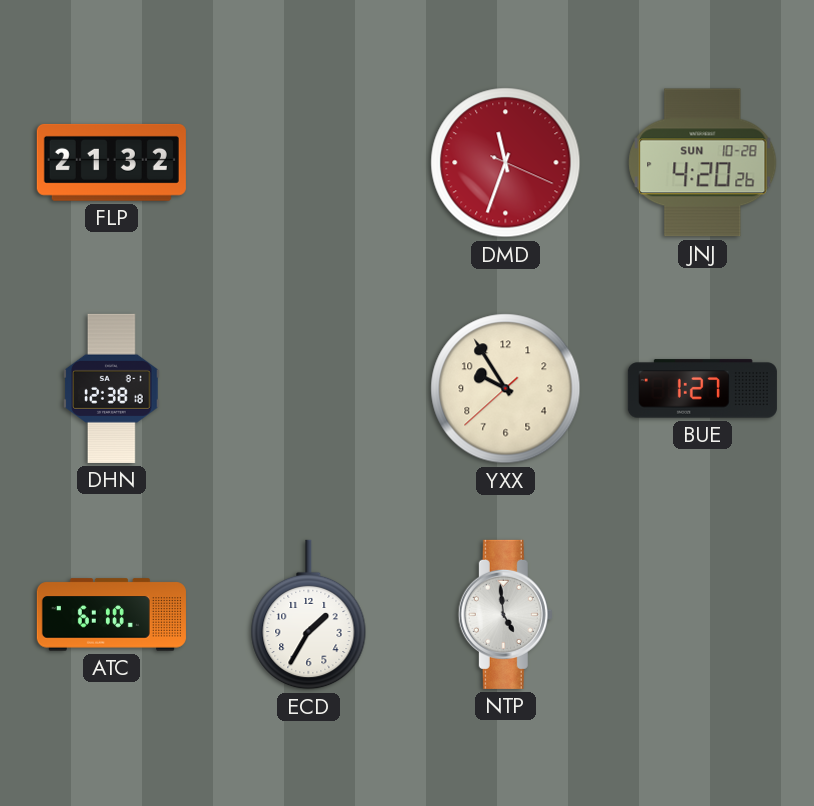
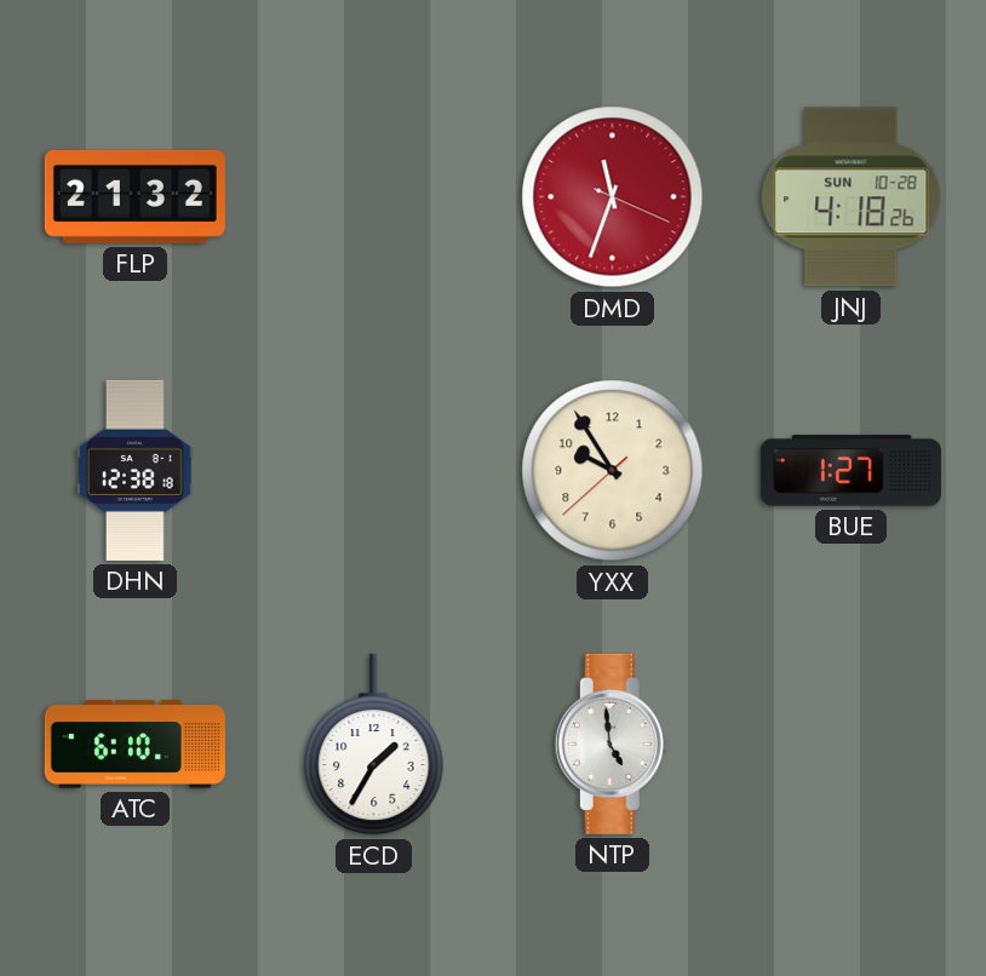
JNJ: 4:20 -> 4:18
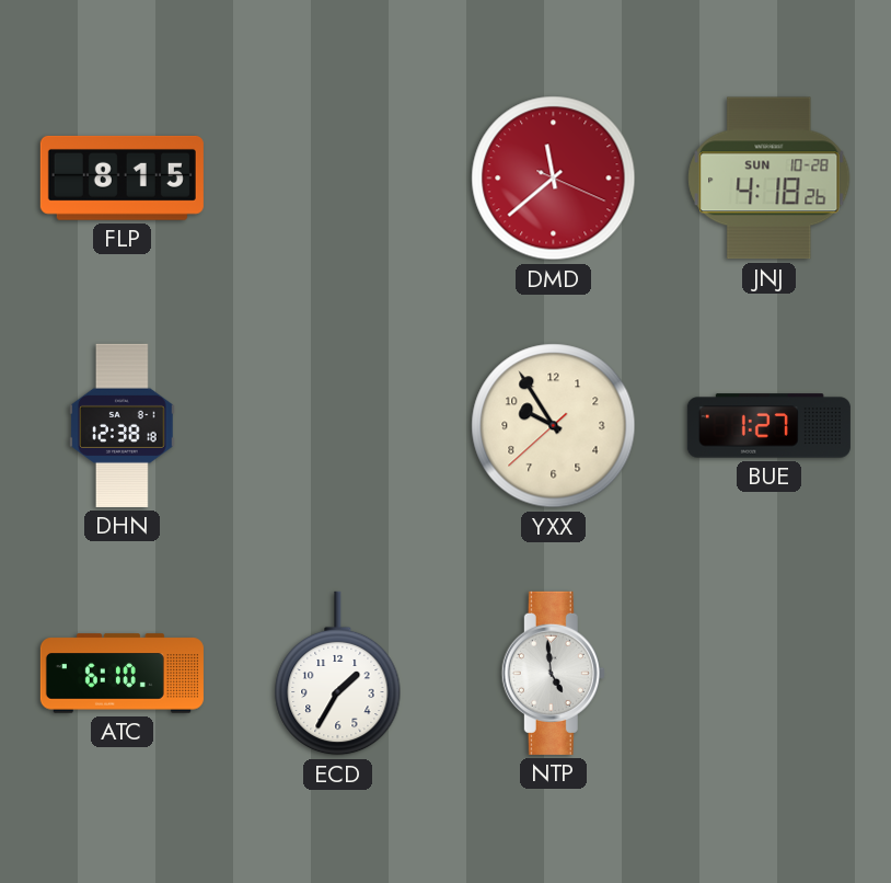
FLP: 21:32 -> 8:15
DMD: 11:33 -> 11:38
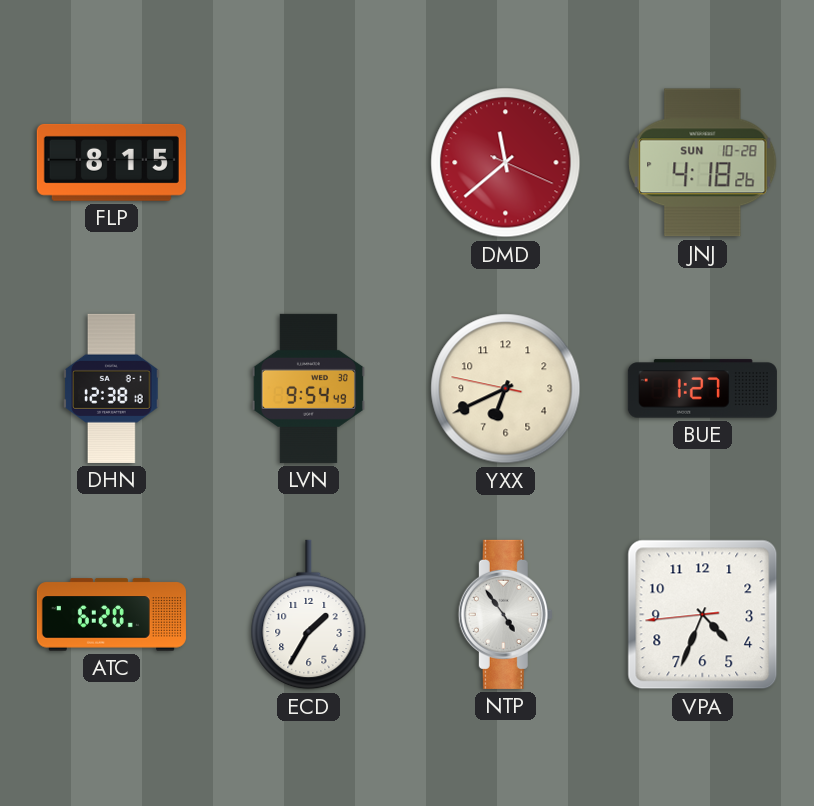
LVN: none -> 9:54
YXX: 9:54 -> 6:40
ATC: 6:10 -> 6:20
NTP: 4:59 -> 4:54
VPA: none -> 4:33
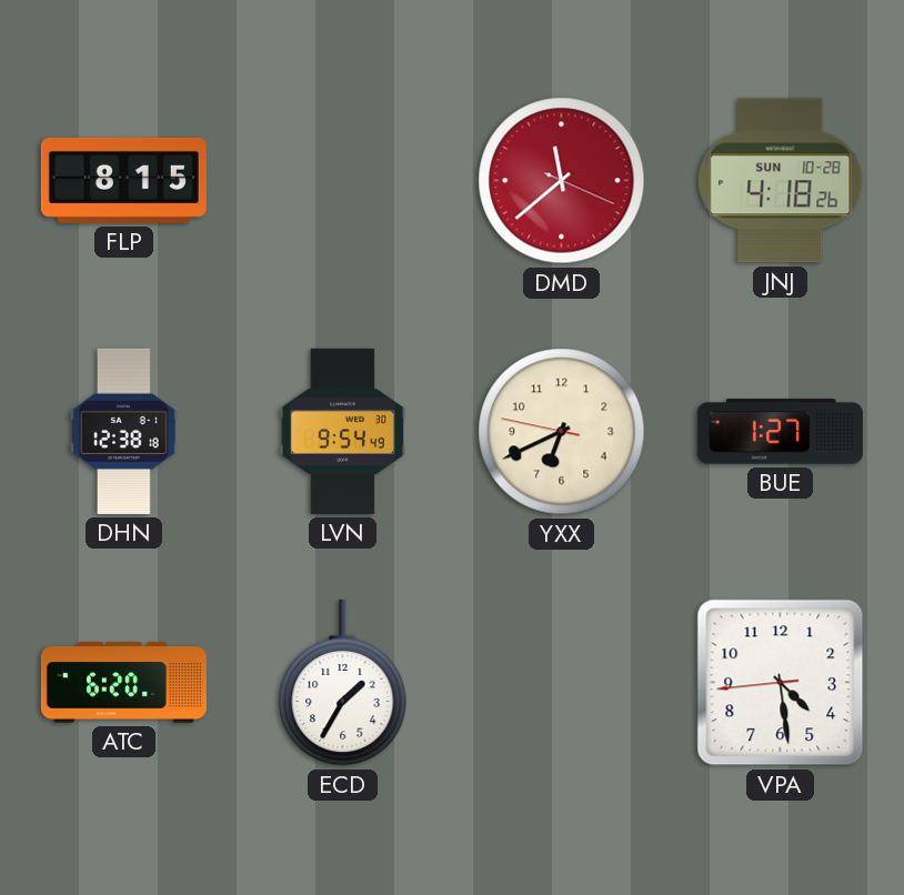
NTP: 4:54 -> none
VPA: 4:33 -> 4:28
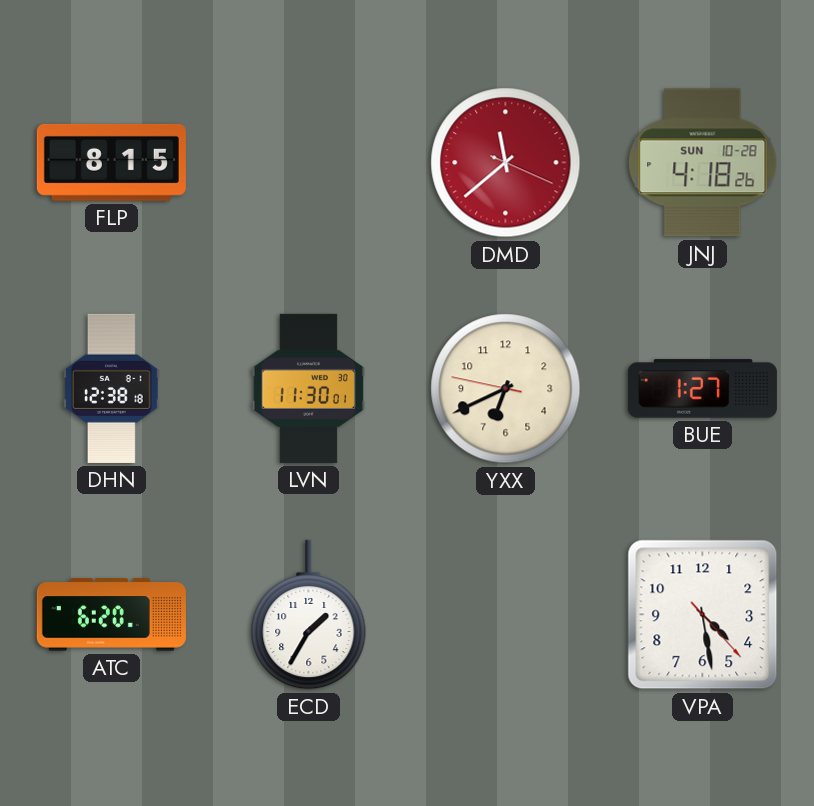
LVN: 9:54 -> 11:30
VPA: 4:28:44 -> 4:28:23
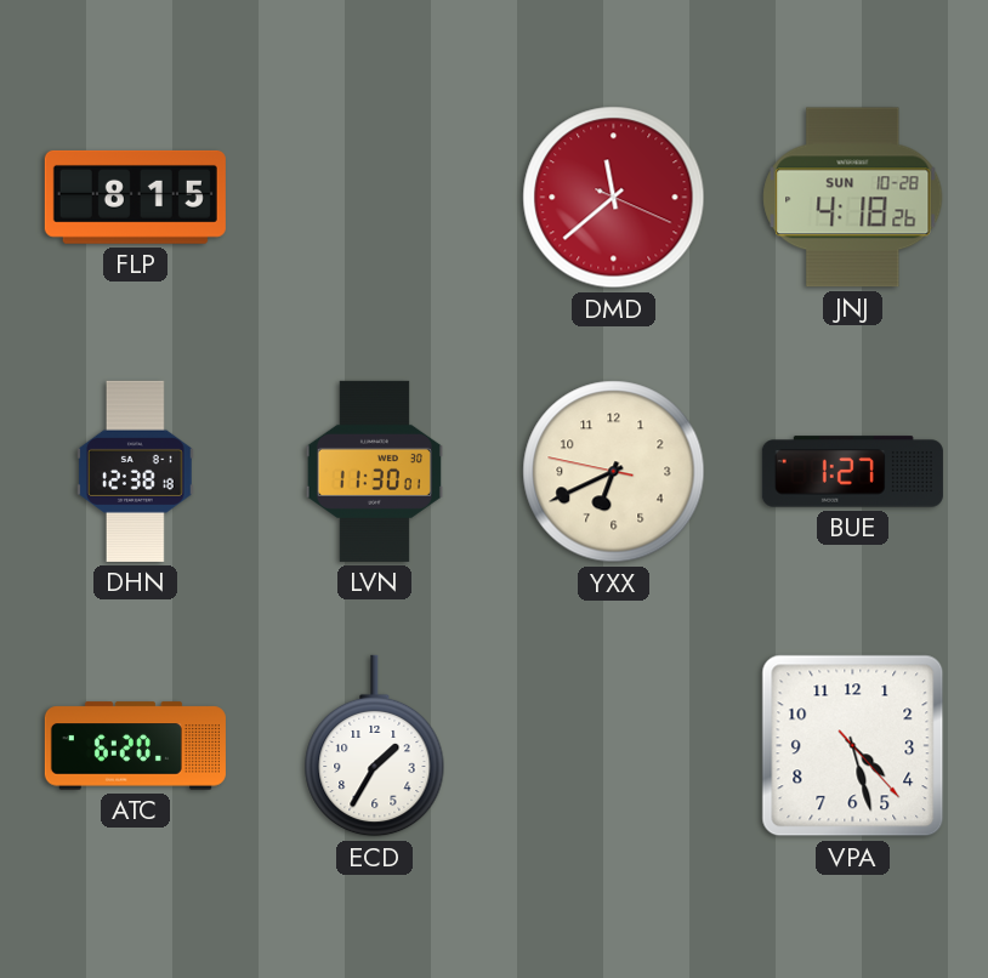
VPA: 4:28 -> 4:27
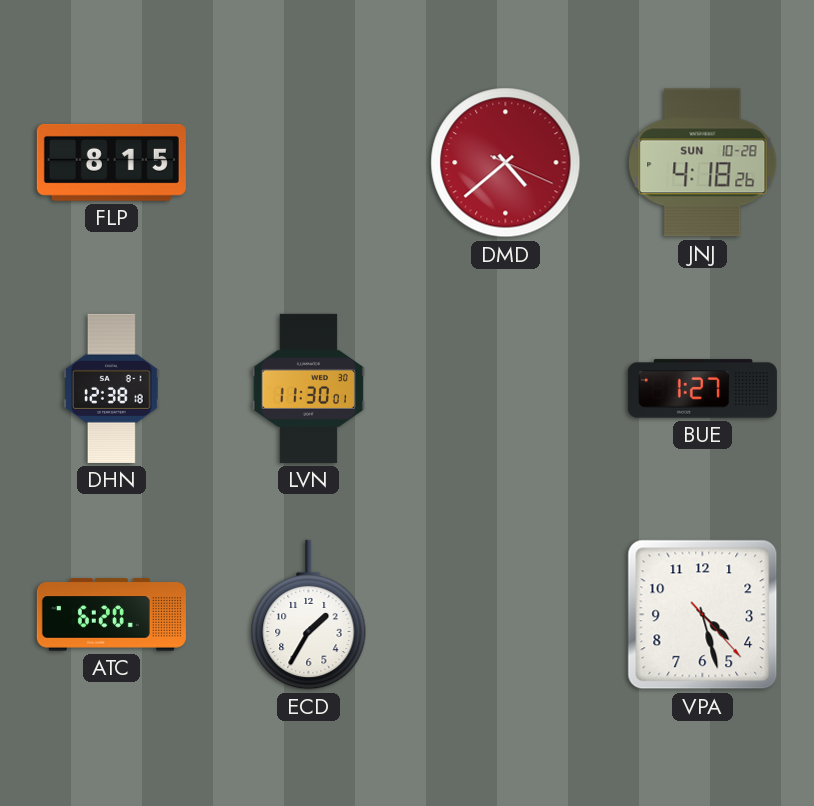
DMD: 11:38 -> 4:38
YXX: 6:40 -> none
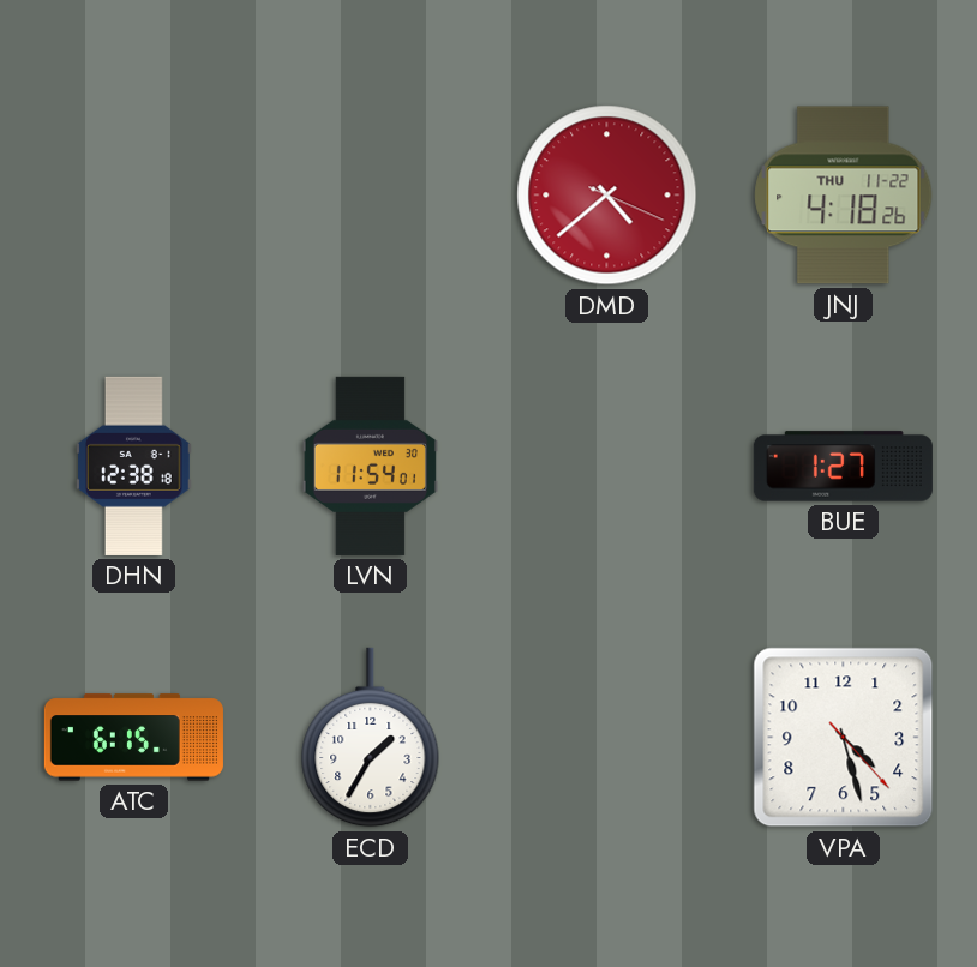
FLP: 8:15 -> none
JNJ date: SUN 10-28 -> THU 11-22
LVN: 11:30 -> 11:54
ATC: 6:20 -> 6:15
